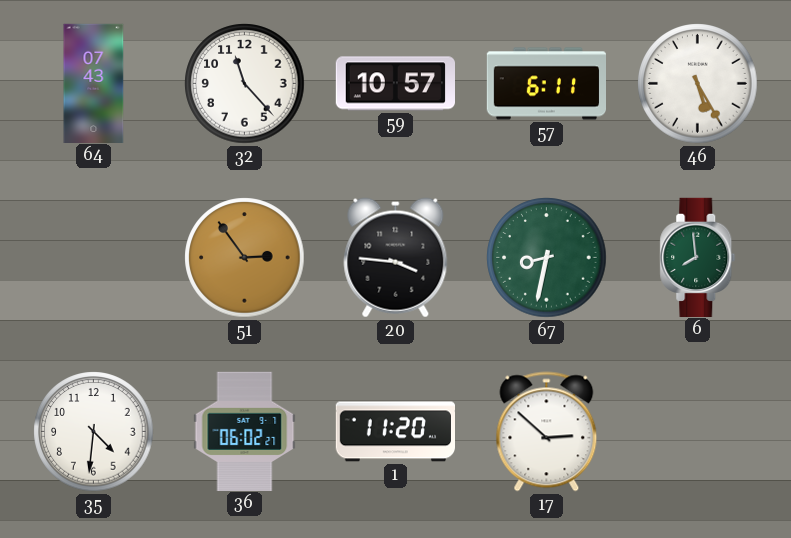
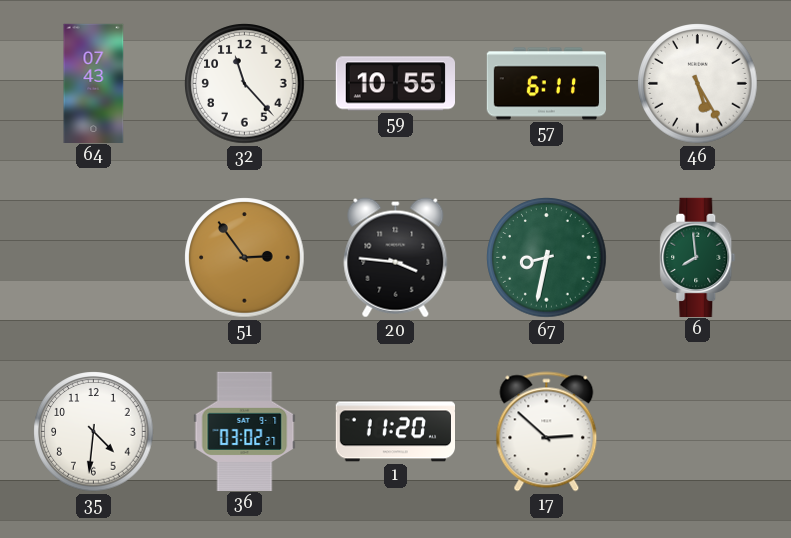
59: 10:57 -> 10:55
36: 06:02 -> 03:02
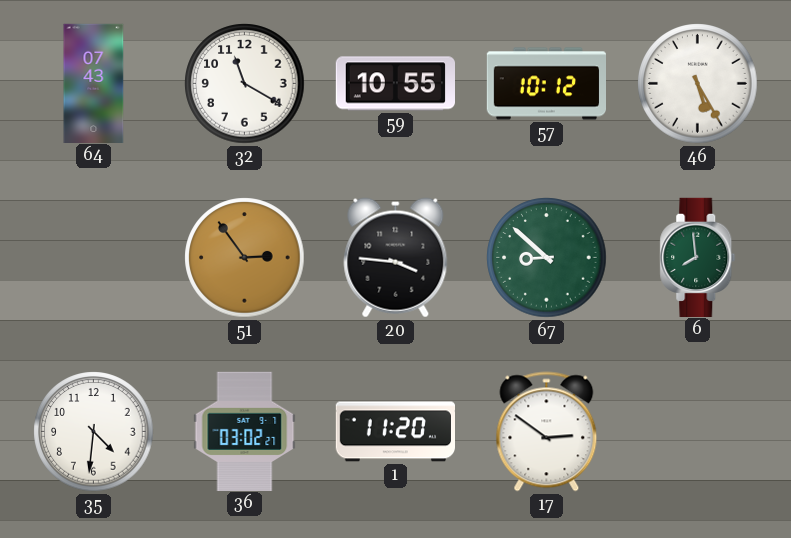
32: 11:23 -> 11:20
57: 6:11 -> 10:12
67: 8:32 -> 8:52
17: 2:52 -> 2:51
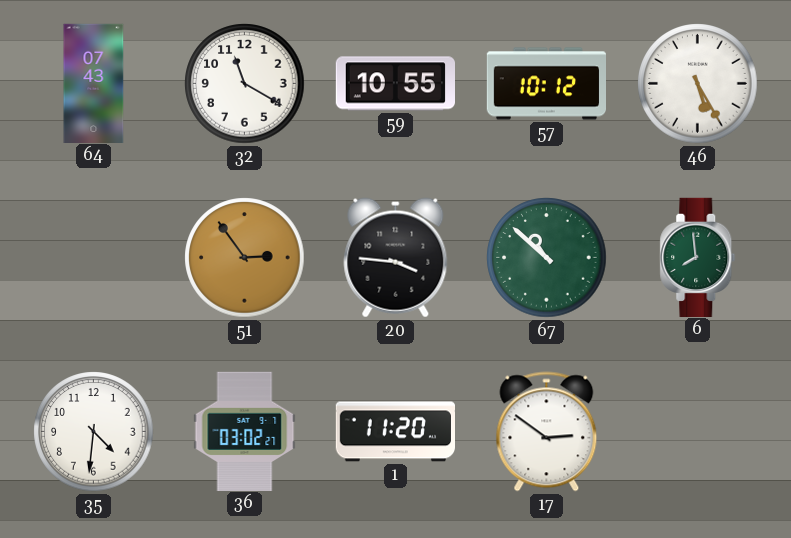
67: 8:52 -> 10:52
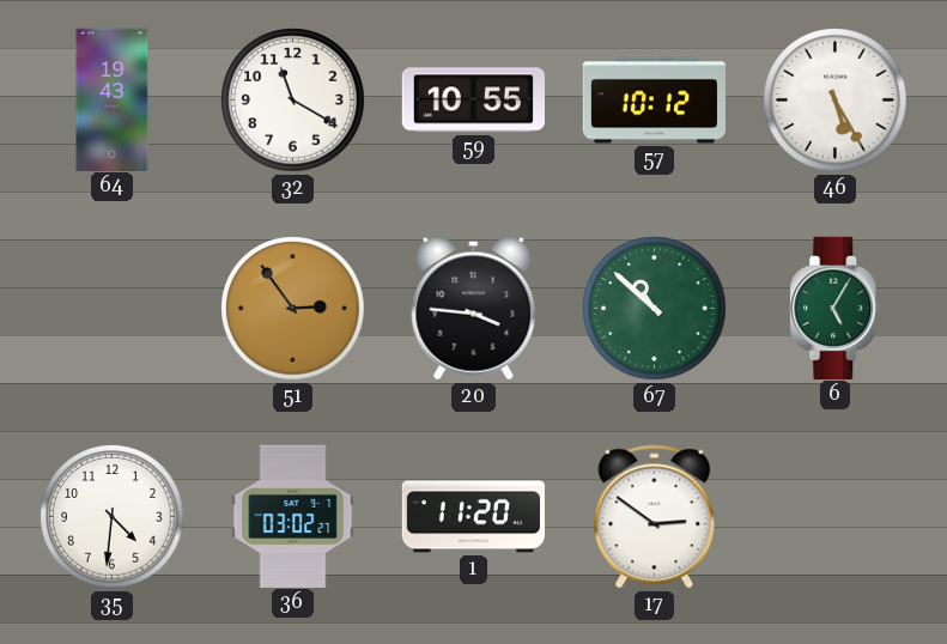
64: 07:43 -> 19:43
6: 7:59 -> 5:05
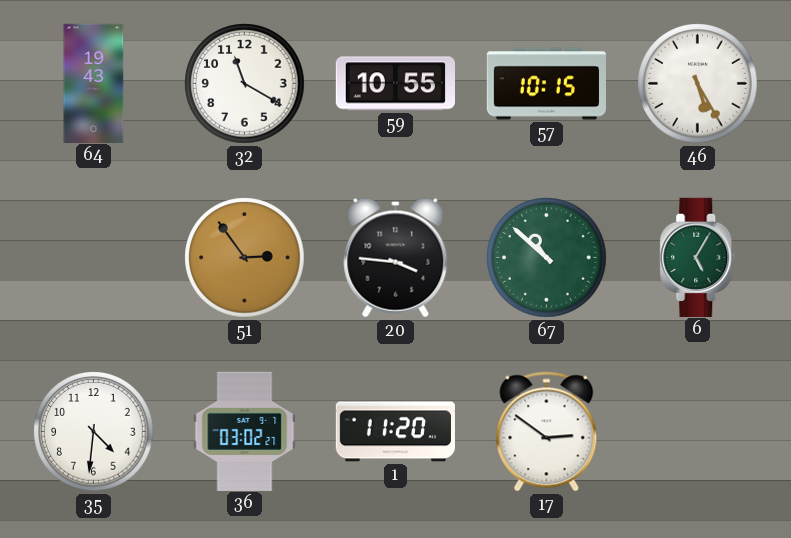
57: 10:12 -> 10:15
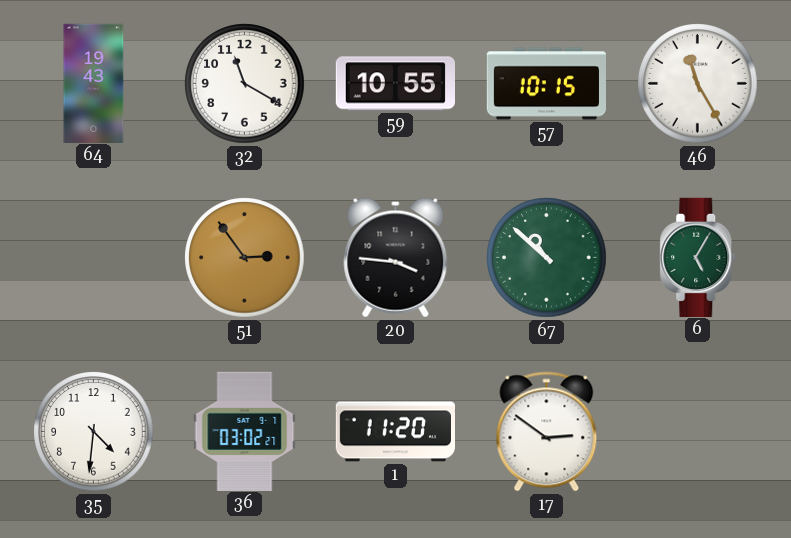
46: 5:25 -> 11:25
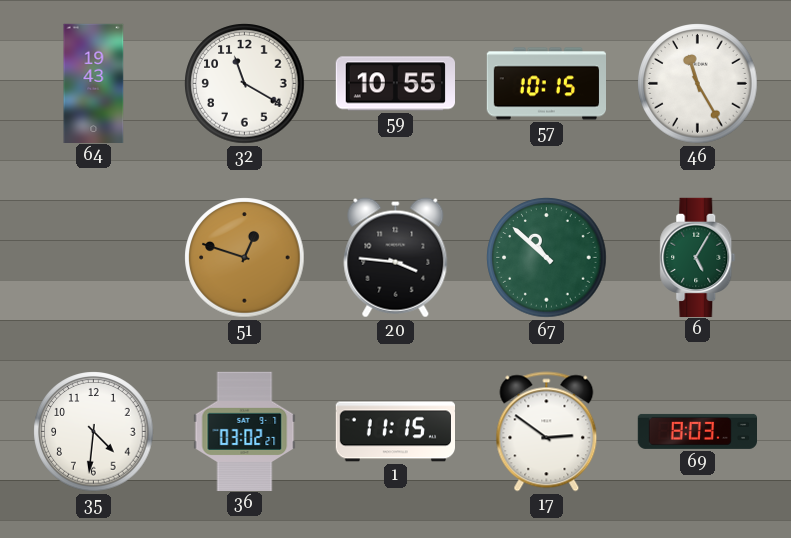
51: 2:54 -> 12:48
1: 11:20 -> 11:15
69: none -> 8:03
